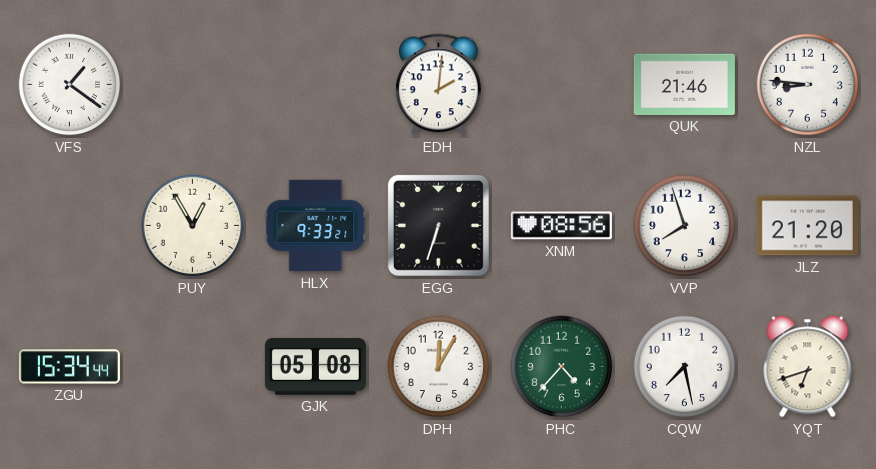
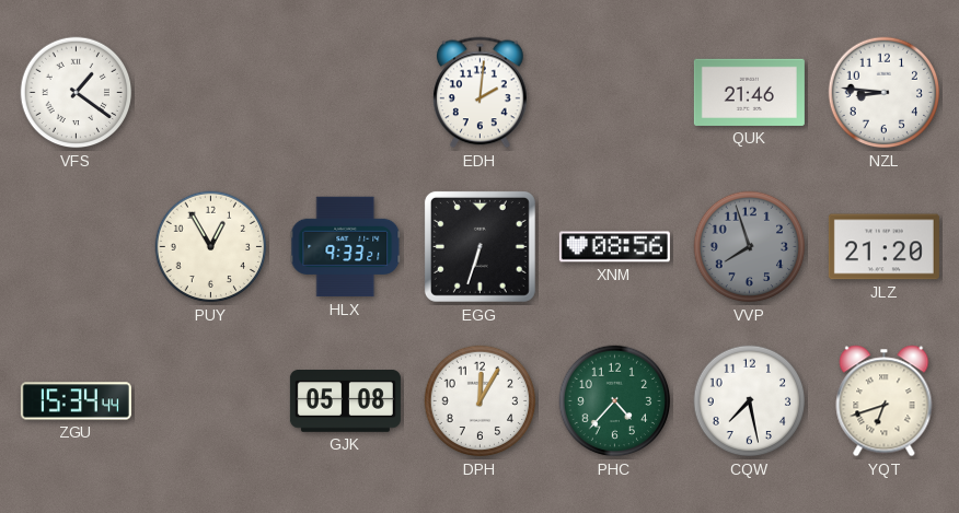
VVP dial: white -> grey
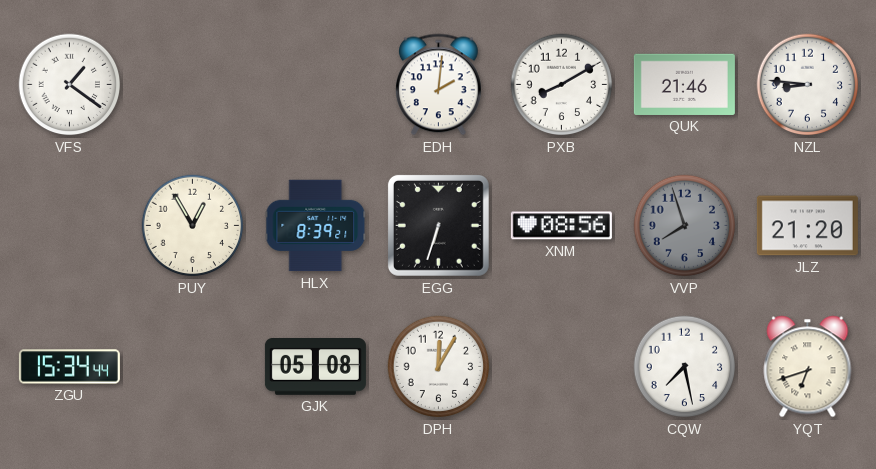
PXB: none -> 8:10
HLX: 9:33 -> 8:39
PHC: 4:37 -> none
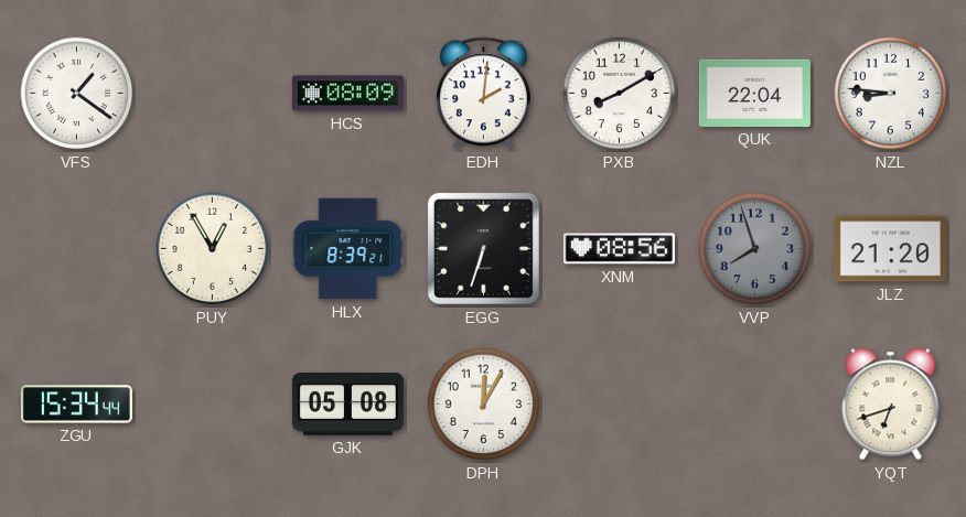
HCS: none -> 08:09
QUK: 21:46 -> 22:04
CQW: 7:28 -> none
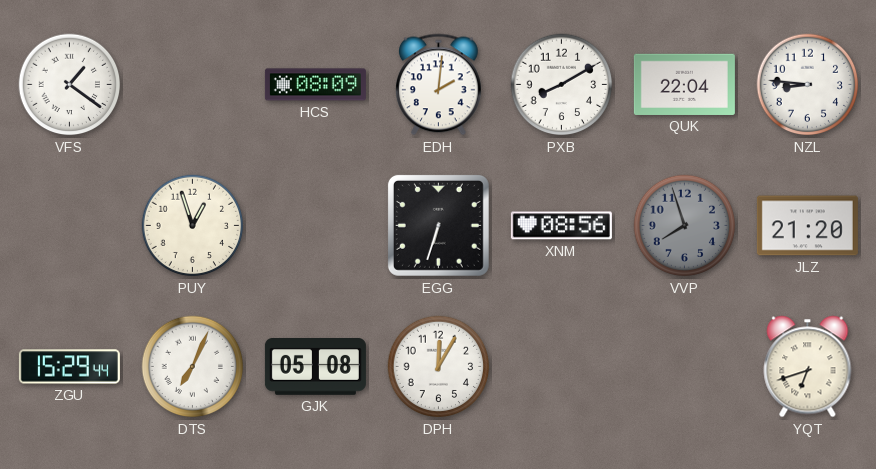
PUY: 12:55 -> 12:57
HLX: 8:39 -> none
ZGU: 15:34 -> 15:29
DTS: none -> 7:04
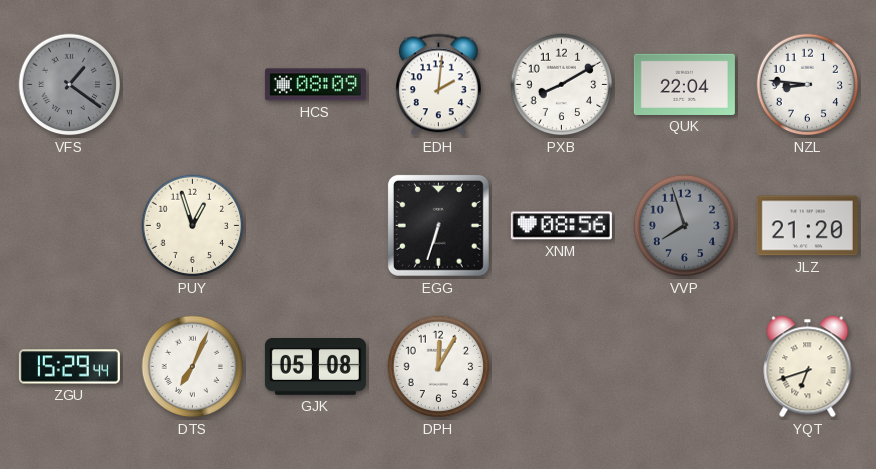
VFS dial: white -> grey
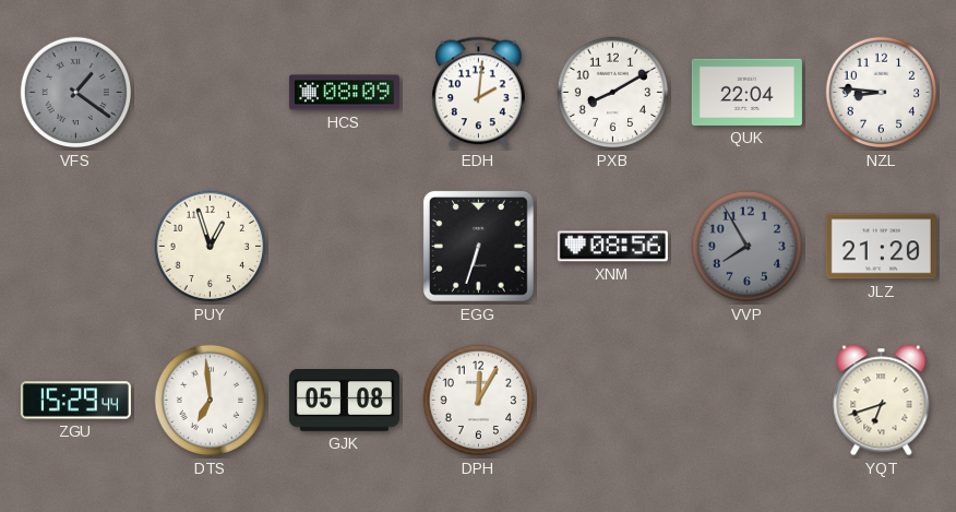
VVP: 7:57 -> 7:55
DTS: 7:04 -> 6:59
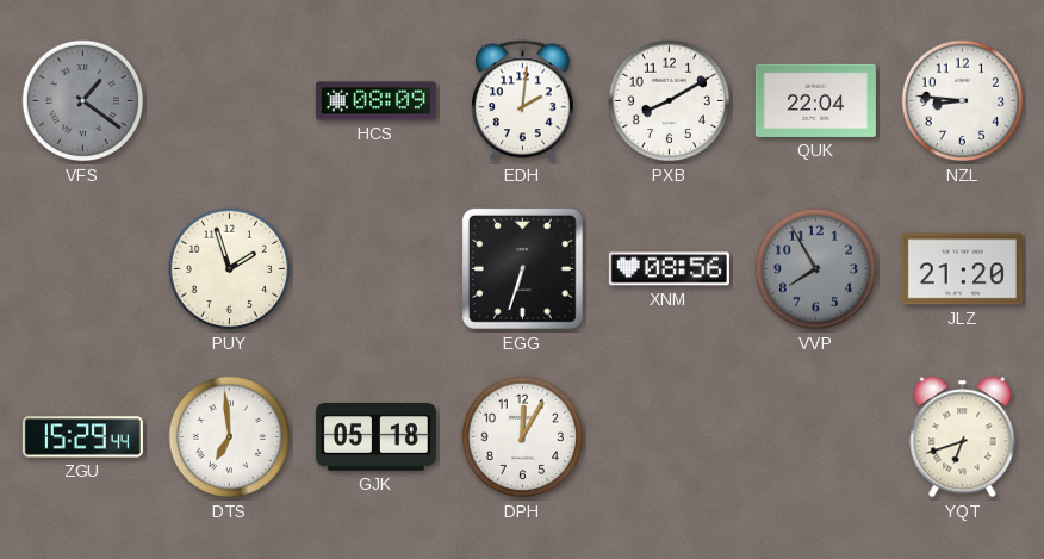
PUY: 12:57 -> 1:57
GJK: 05:08 -> 05:18
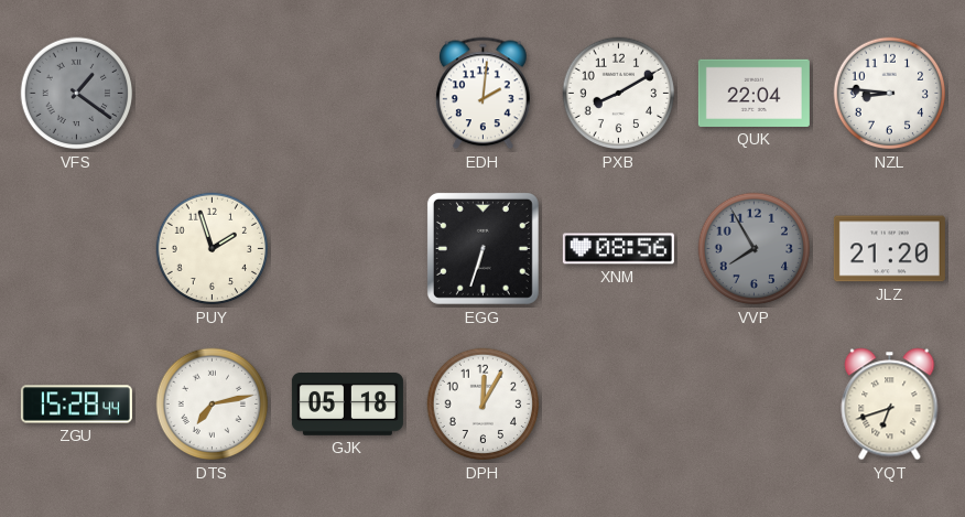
HCS: 08:09 -> none
ZGU: 15:29 -> 15:28
DTS: 6:59 -> 7:13
